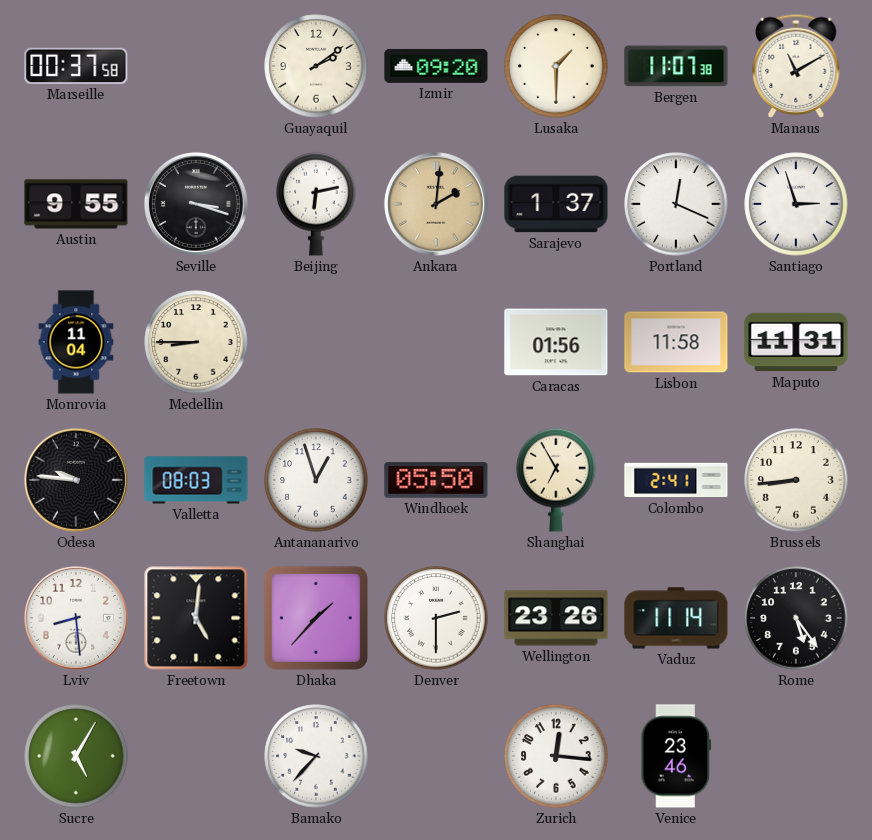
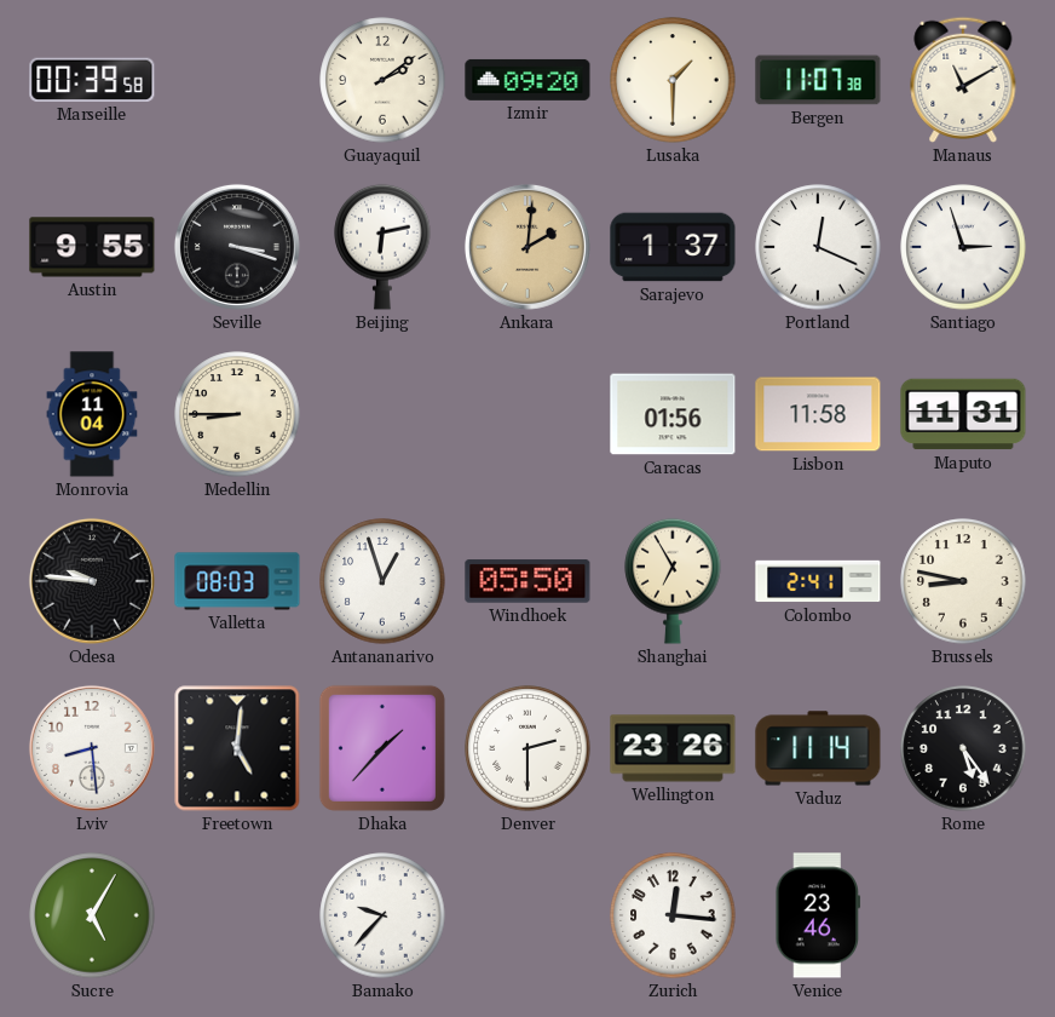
Marseille: 00:37 -> 00:39
Brussels: 8:44 -> 8:47
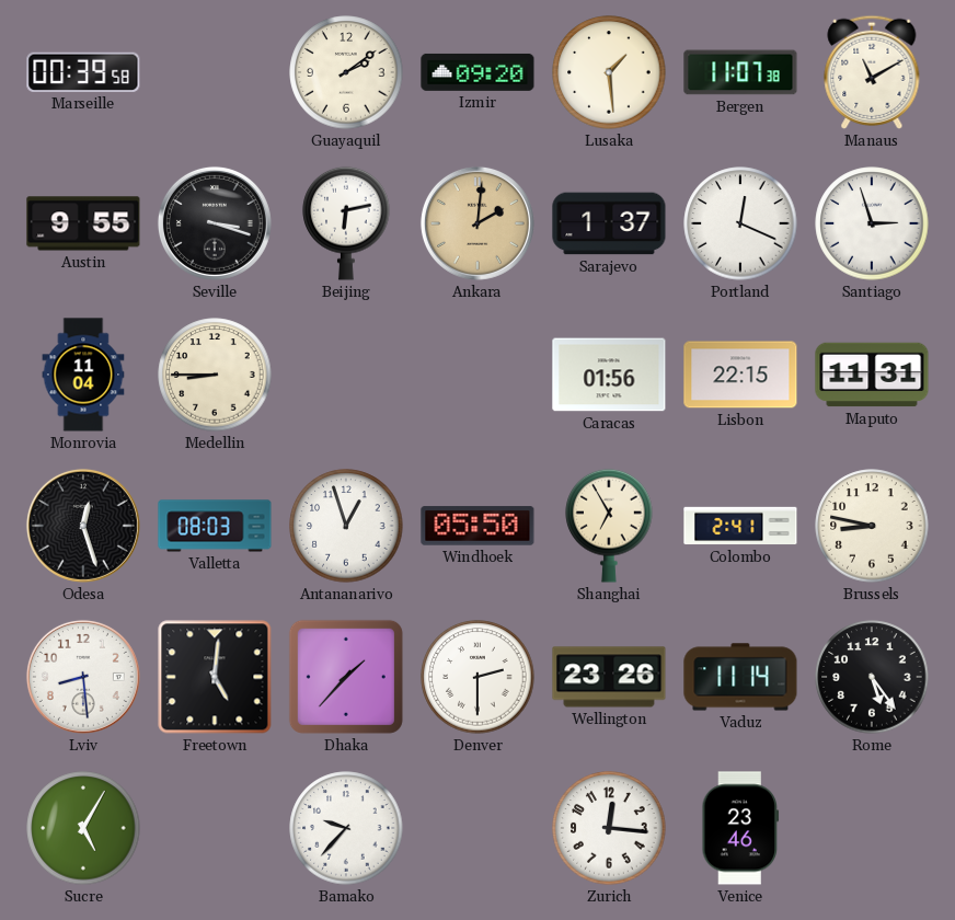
Lusaka: 1:30 -> 1:29
Lisbon: 11:58 -> 22:15
Odesa: 9:46 -> 12:27
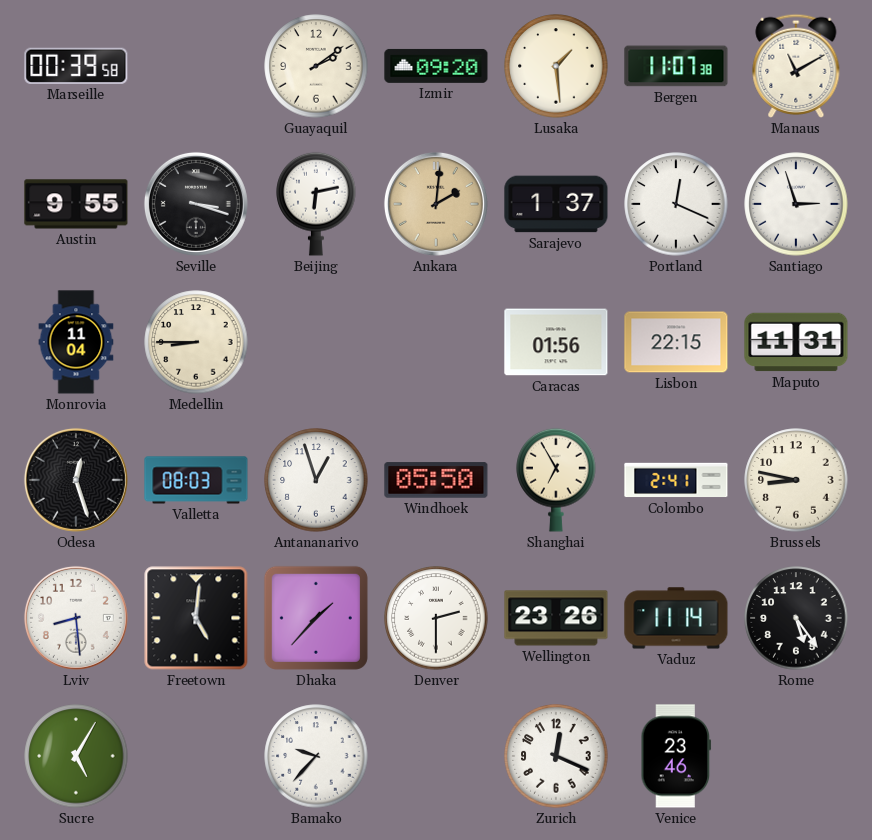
Zurich: 12:16 -> 12:19
